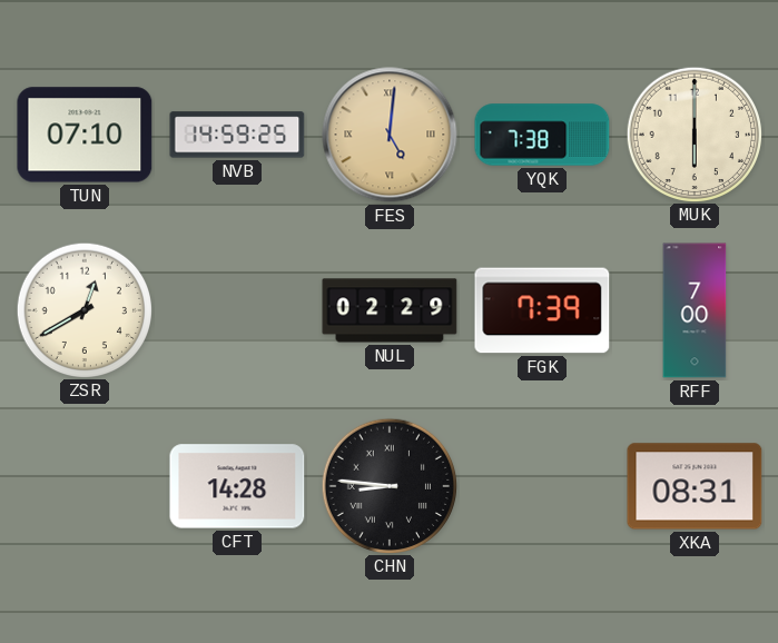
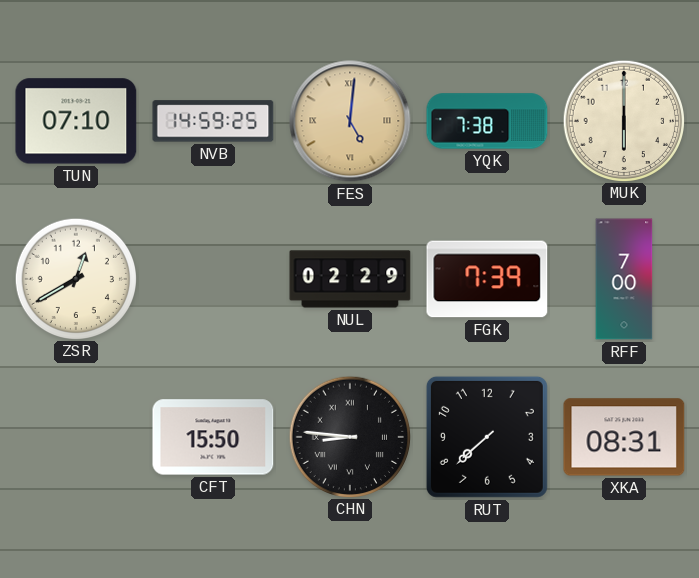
CFT: 14:28 -> 15:50
RUT: none -> 7:38
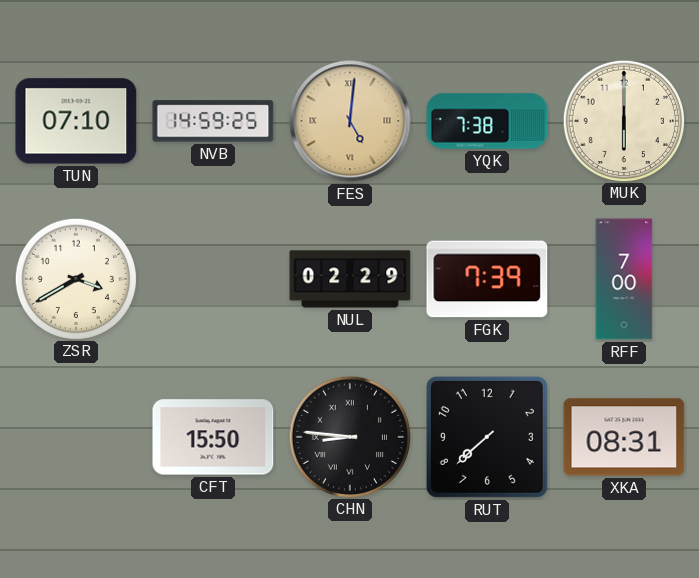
ZSR: 12:40 -> 3:40
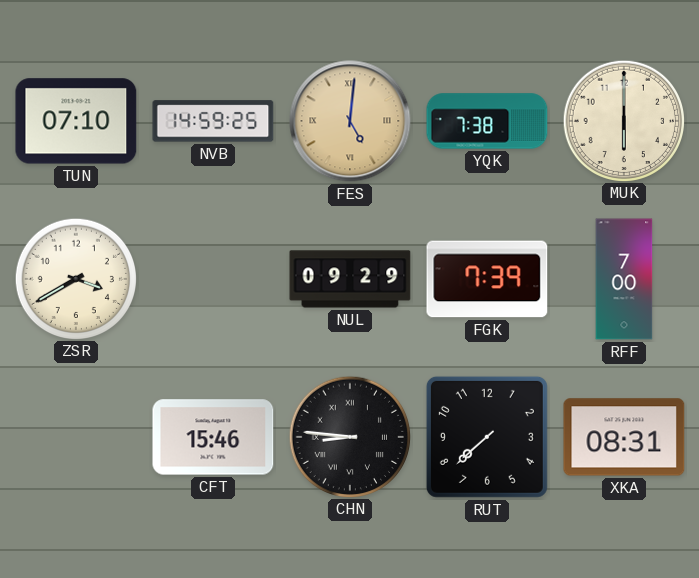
NUL: 02:29 -> 09:29
CFT: 15:50 -> 15:46
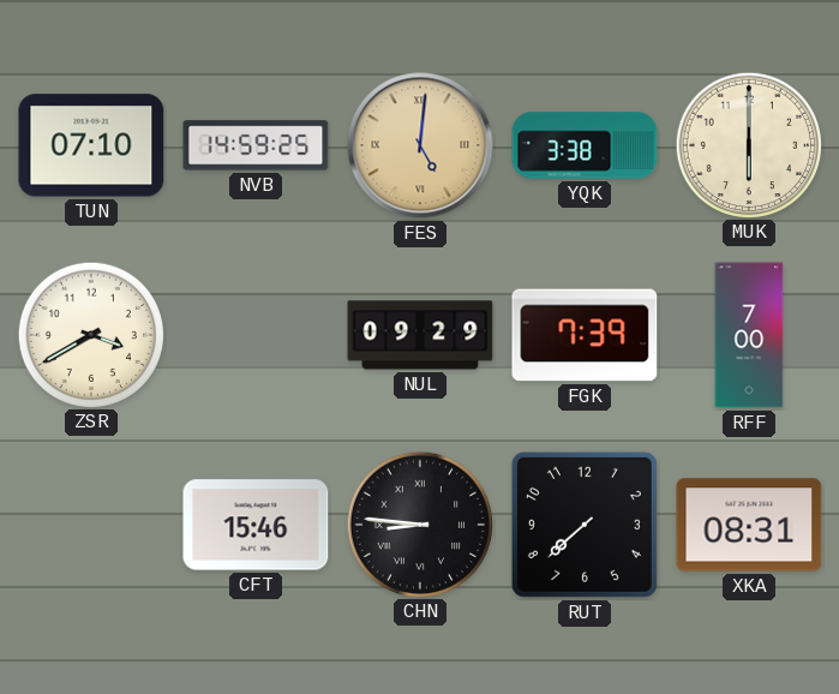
YQK: 7:38 -> 3:38
